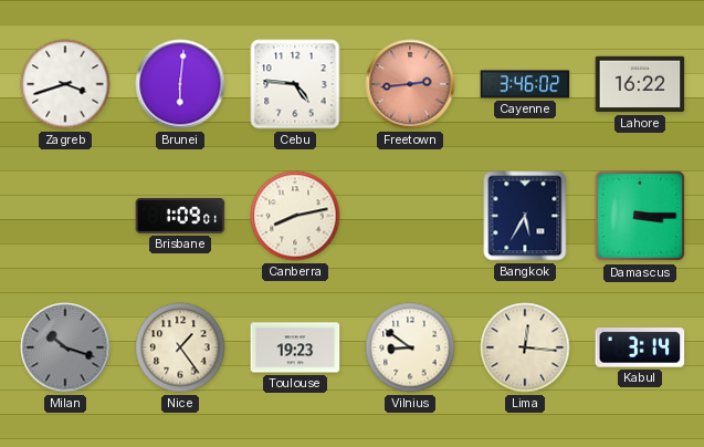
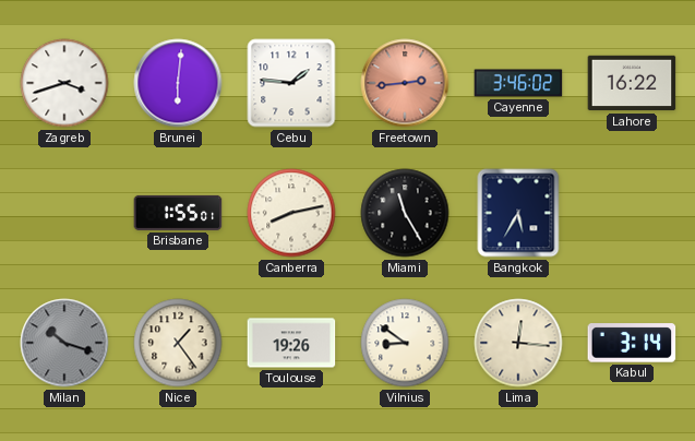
Cebu: 4:46 -> 1:46
Brisbane: 1:09 -> 1:55
Miami: none -> 11:25
Damascus: 3:15 -> none
Toulouse: 19:23 -> 19:26
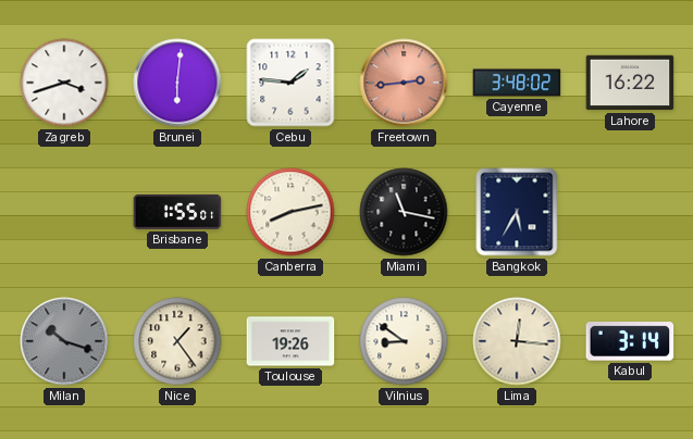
Cayenne: 3:46 -> 3:48
Miami: 11:25 -> 11:17
